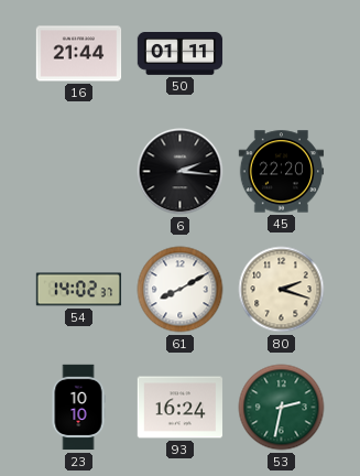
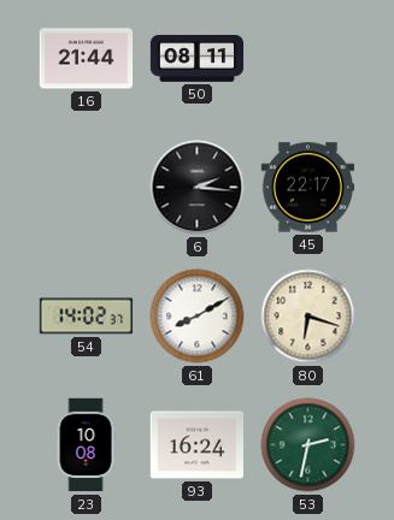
50: 01:11 -> 08:11
45: 22:20 -> 22:17
80: 2:18 -> 6:18
23: 10:10 -> 10:08
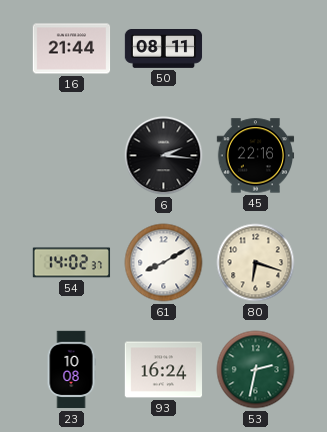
45: 22:17 -> 22:16
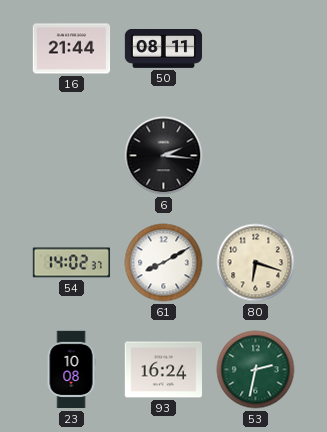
45: 22:16 -> none
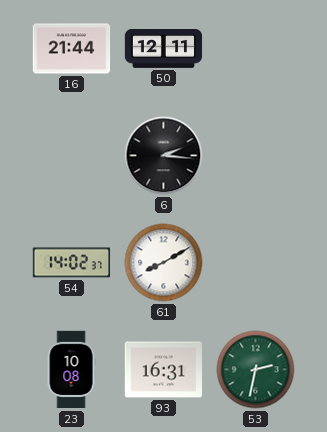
50: 08:11 -> 12:11
80: 6:18 -> none
93: 16:24 -> 16:31
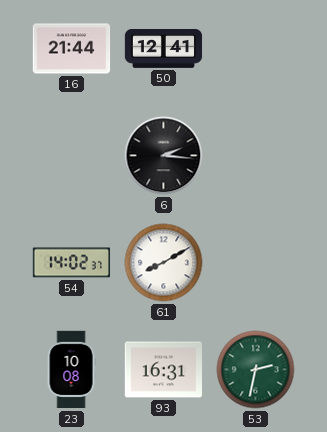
50: 12:11 -> 12:41
